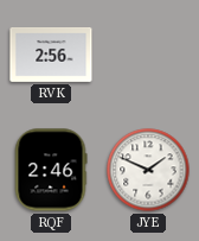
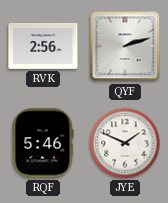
QYF: none -> 2:12
RQF: 2:46 -> 5:46
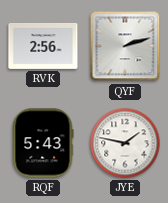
RQF: 5:46 -> 5:43
JYE: 1:49 -> 1:47
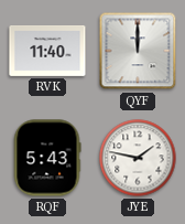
RVK: 2:56 -> 11:40
QYF: 2:12 -> 12:00
